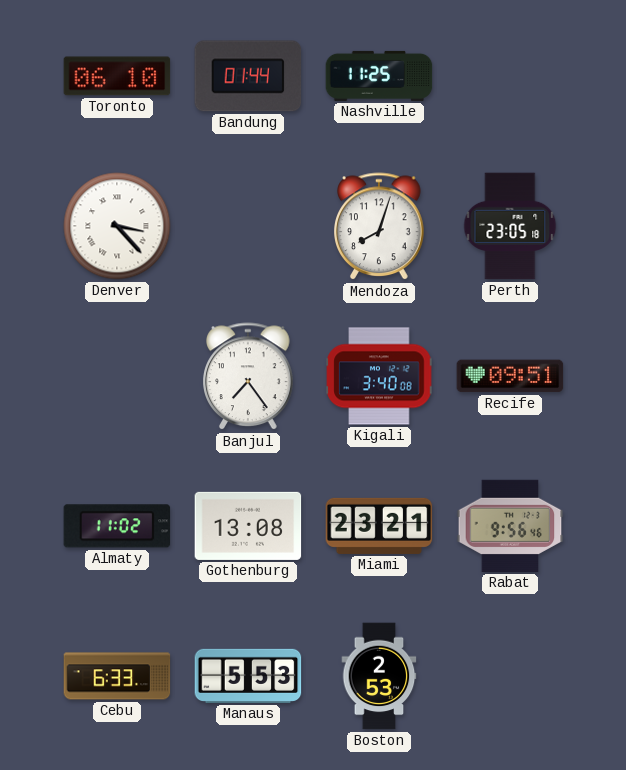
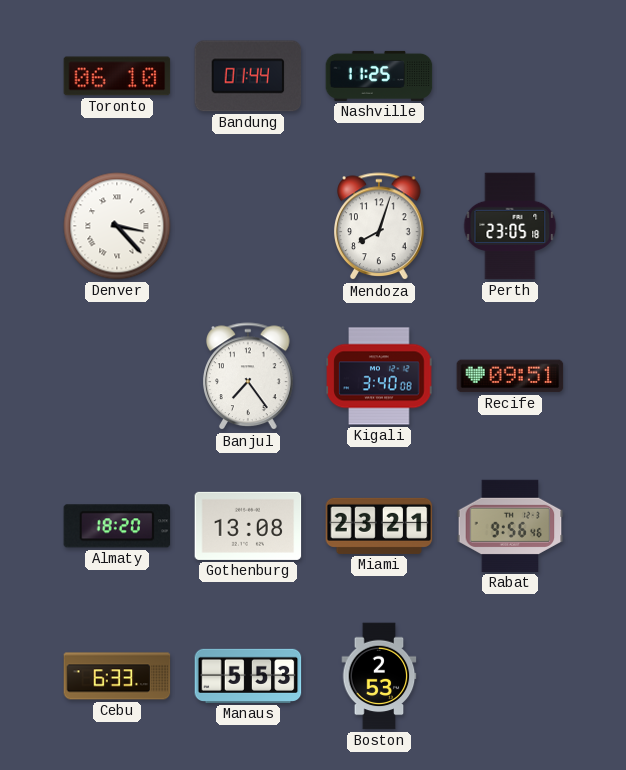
Almaty: 11:02 -> 18:20
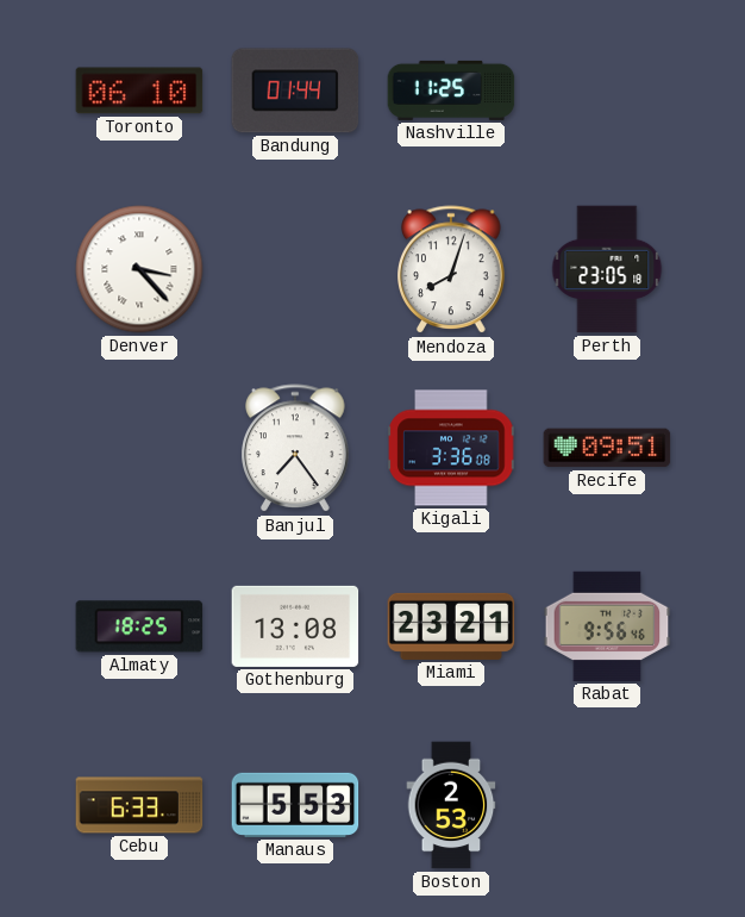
Kigali: 3:40 -> 3:36
Almaty: 18:20 -> 18:25
